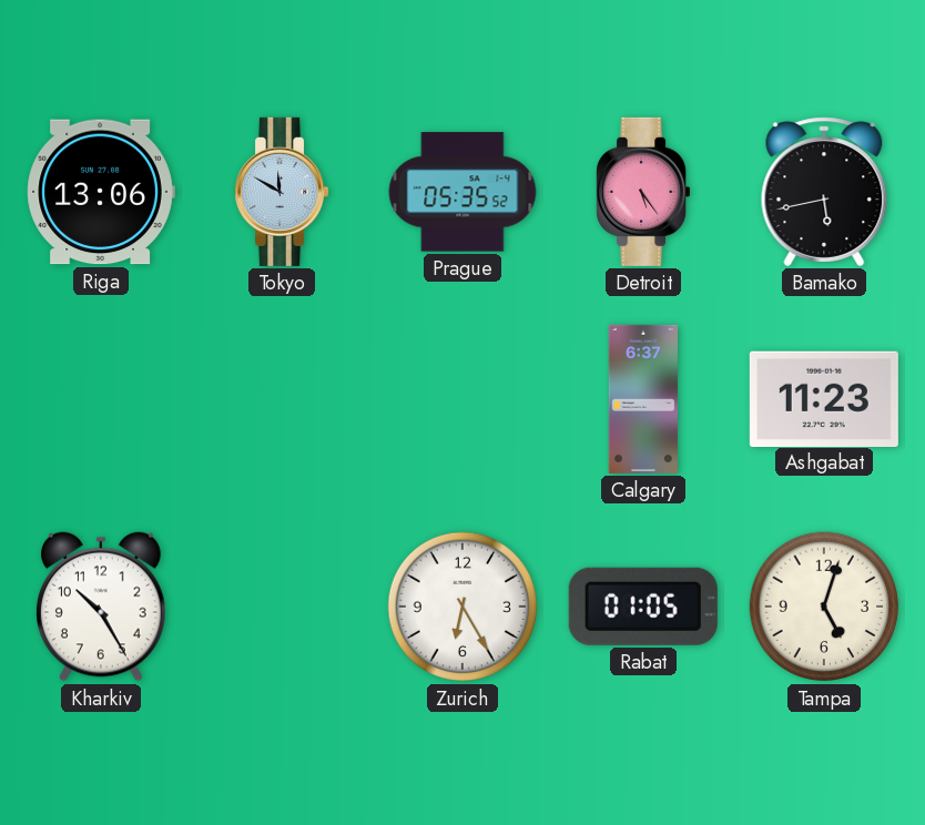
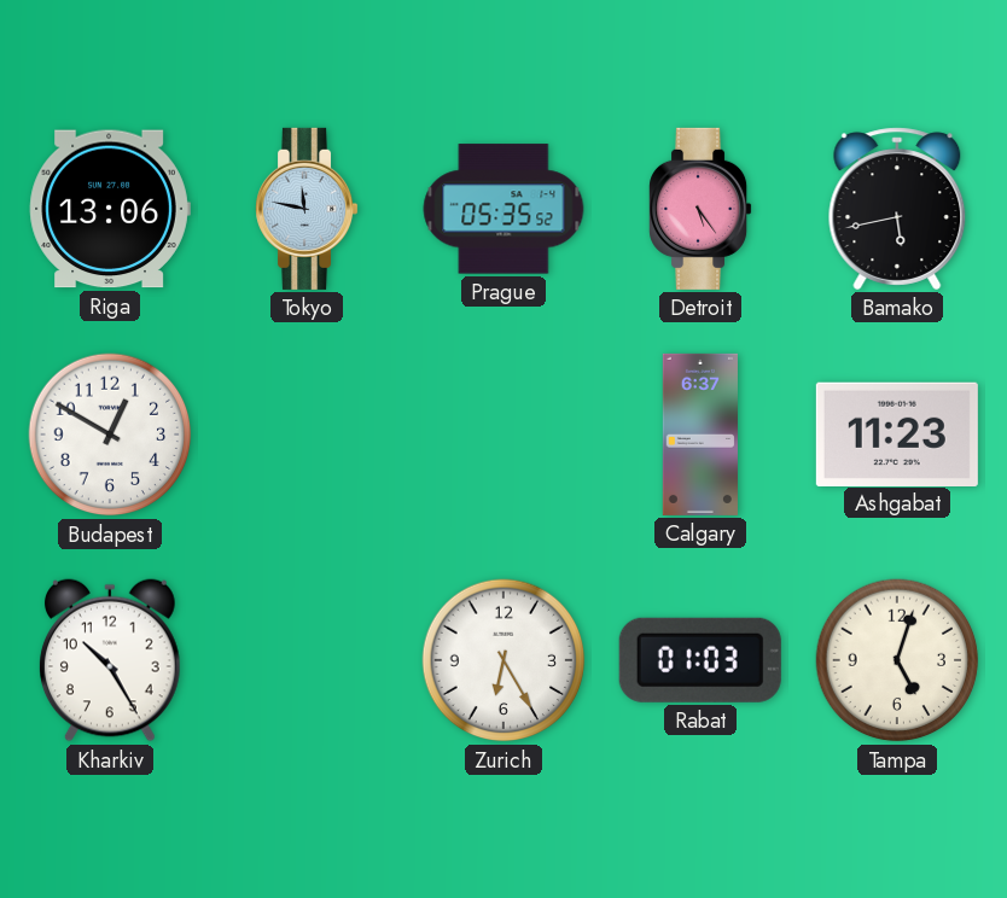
Tokyo: 11:50 -> 11:47
Budapest: none -> 12:50
Rabat: 01:05 -> 01:03
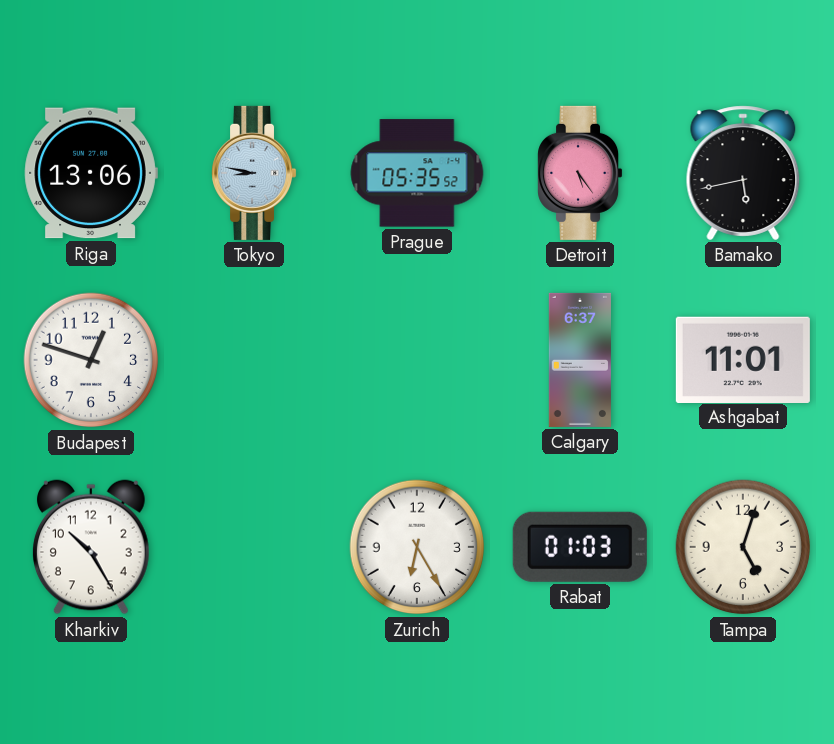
Tokyo: 11:47 -> 8:47
Budapest: 12:50 -> 12:48
Ashgabat: 11:23 -> 11:01
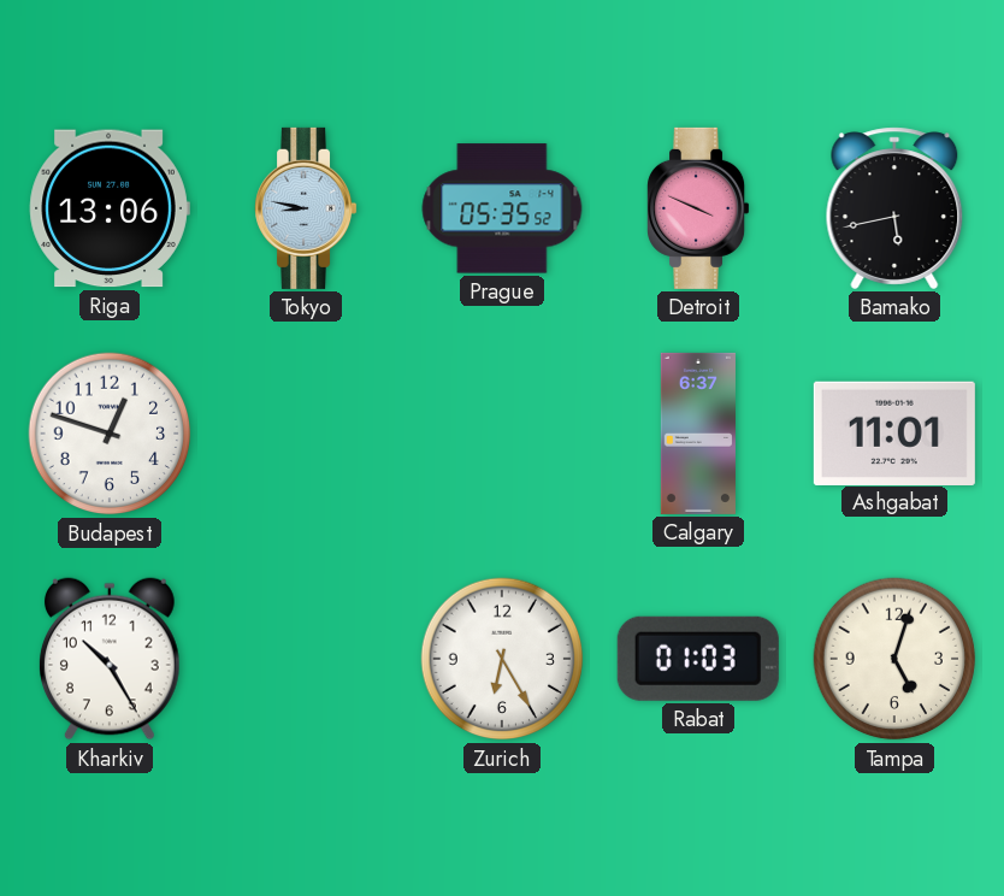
Detroit: 5:24 -> 3:49
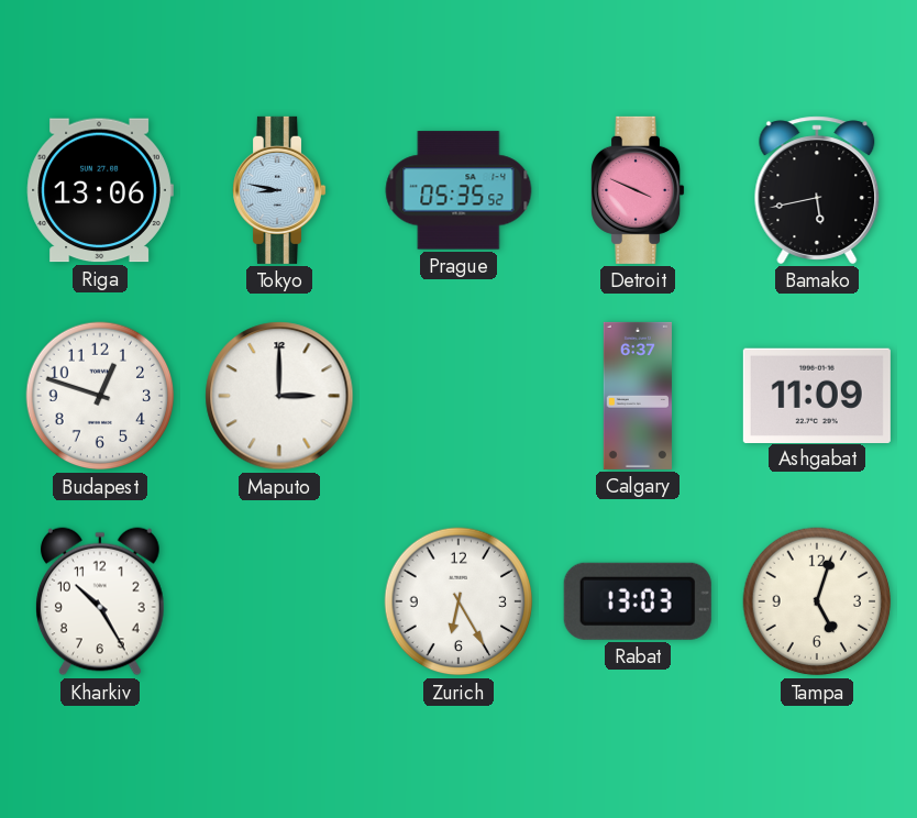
Maputo: none -> 3:00
Ashgabat: 11:01 -> 11:09
Rabat: 01:03 -> 13:03
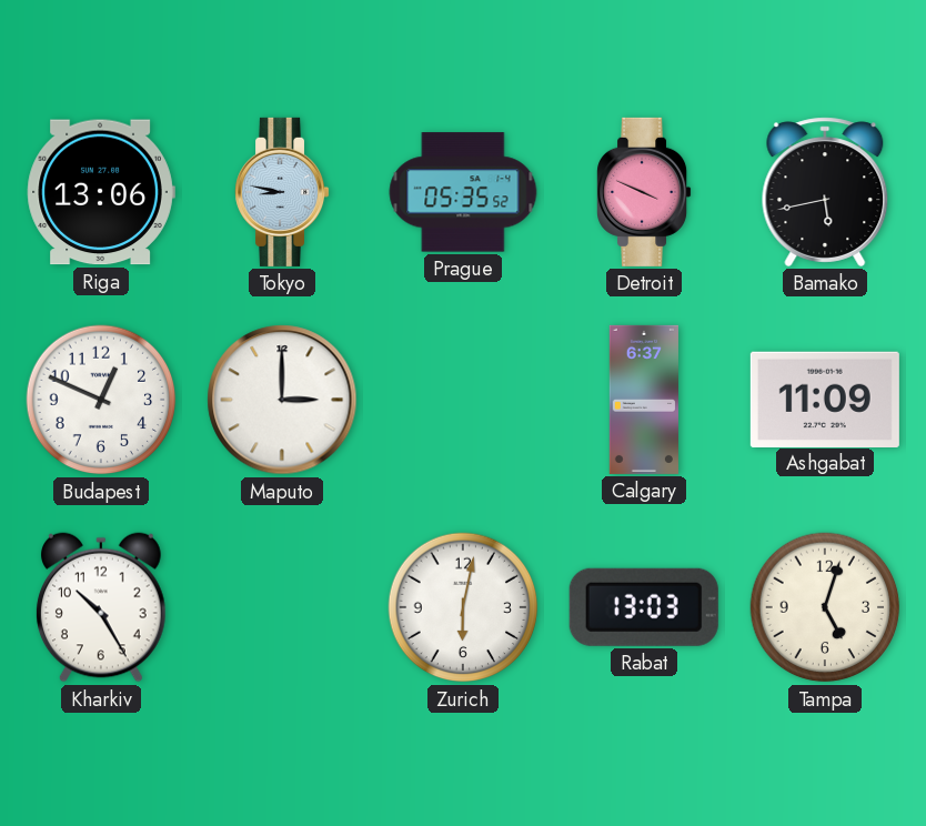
Budapest: 12:48 -> 12:49
Zurich: 6:25 -> 6:02
